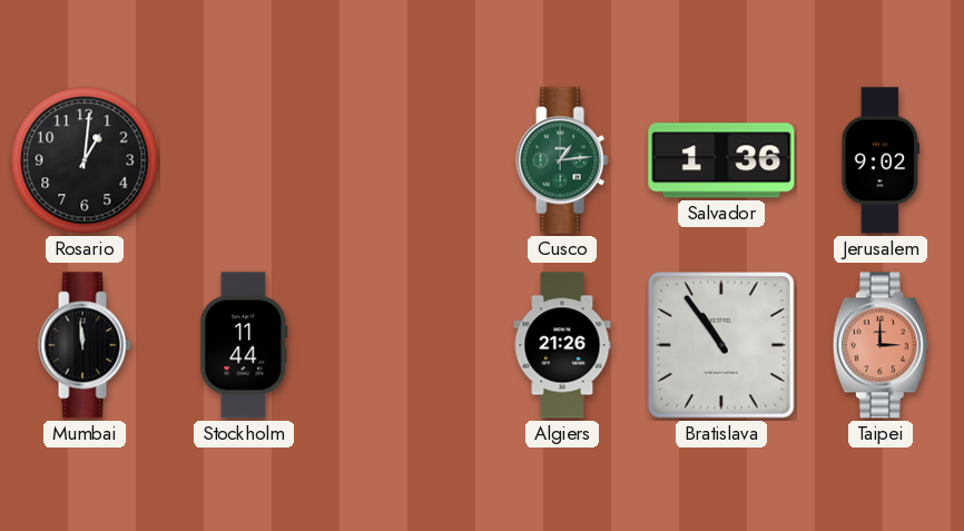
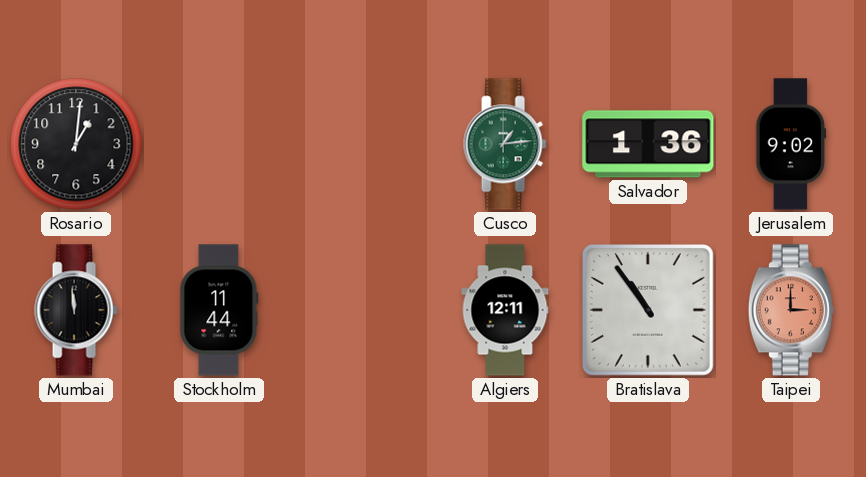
Algiers: 21:26 -> 12:11
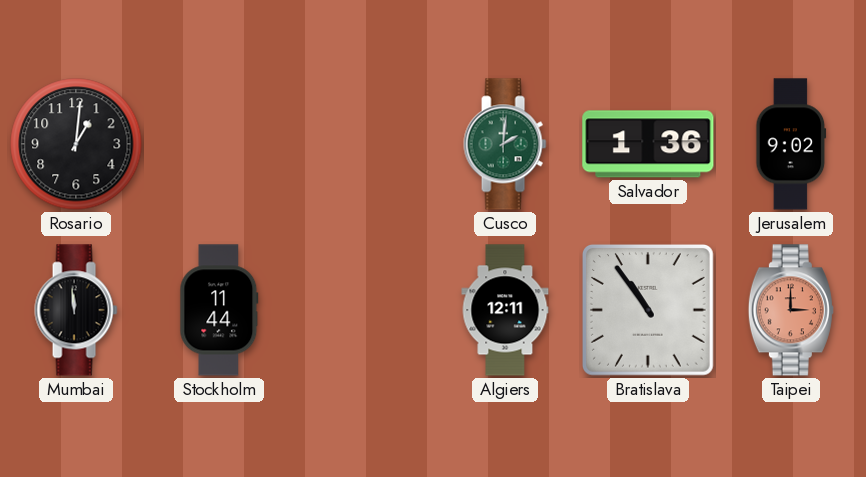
Cusco: 1:14 -> 2:01
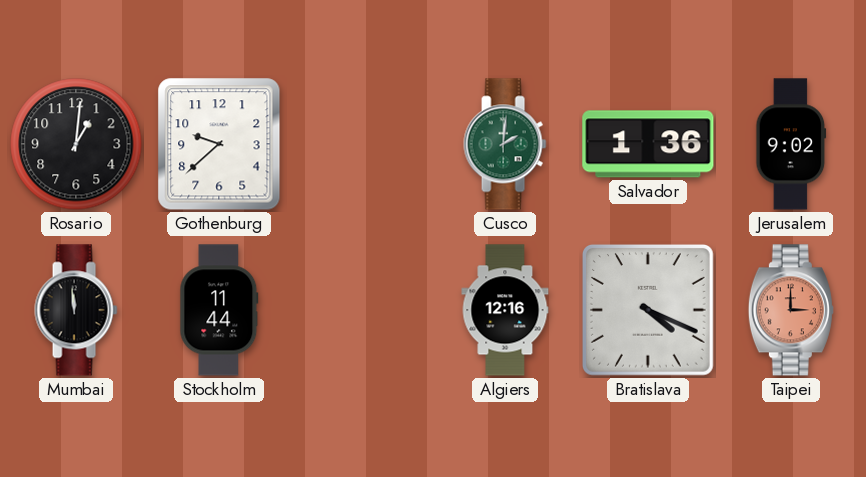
Gothenburg: none -> 9:38
Algiers: 12:11 -> 12:16
Bratislava: 10:54 -> 4:19
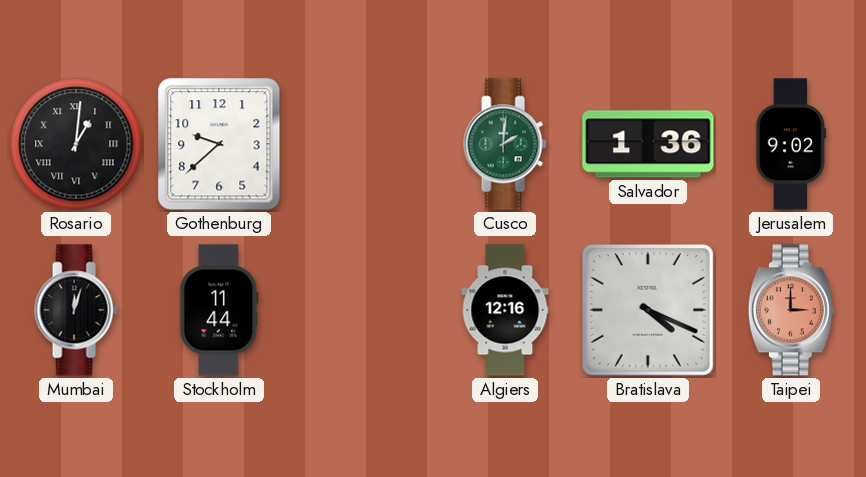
Rosario numerals: Arabic -> Roman
Mumbai: 11:59 -> 12:03
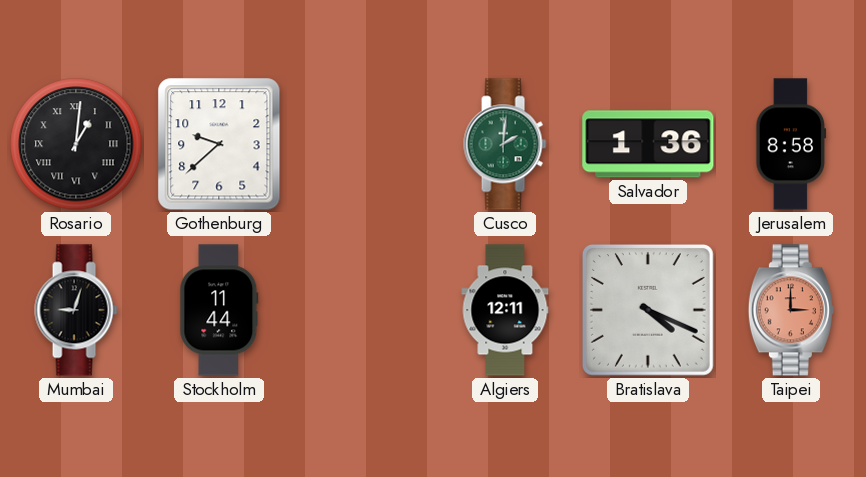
Jerusalem: 9:02 -> 8:58
Mumbai: 12:03 -> 9:03
Algiers: 12:16 -> 12:11
